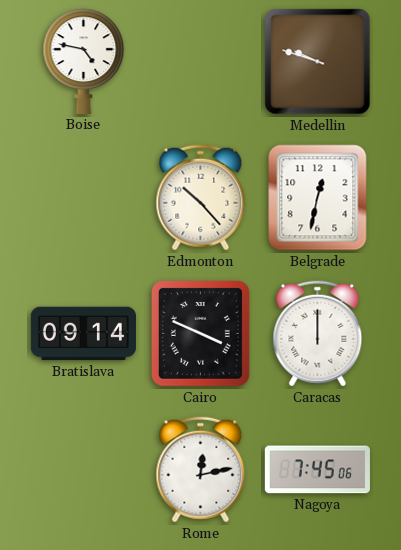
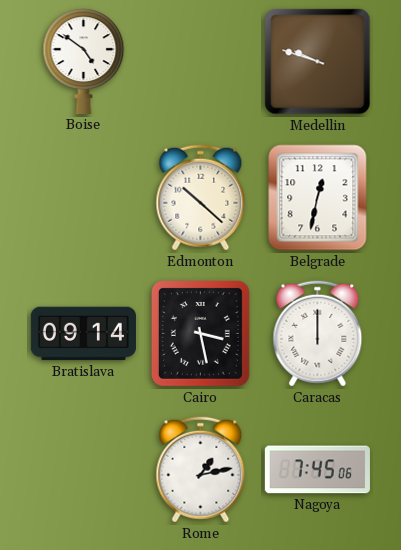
Boise: 4:47 -> 4:51
Edmonton: 10:23 -> 10:22
Cairo: 3:49 -> 3:28
Rome: 12:13 -> 1:13
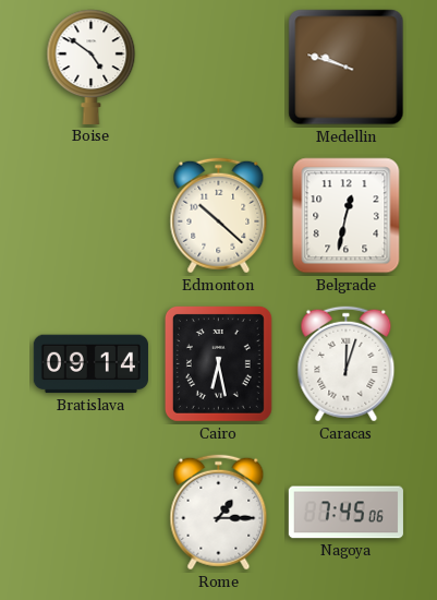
Cairo: 3:28 -> 6:28
Caracas: 12:00 -> 12:03
Rome: 1:13 -> 1:15
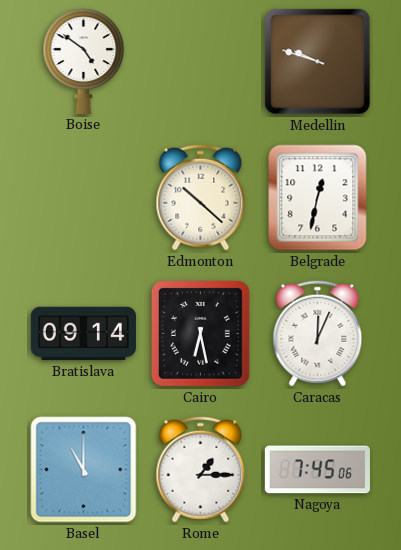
Caracas: 12:03 -> 12:04
Basel: none -> 11:00
